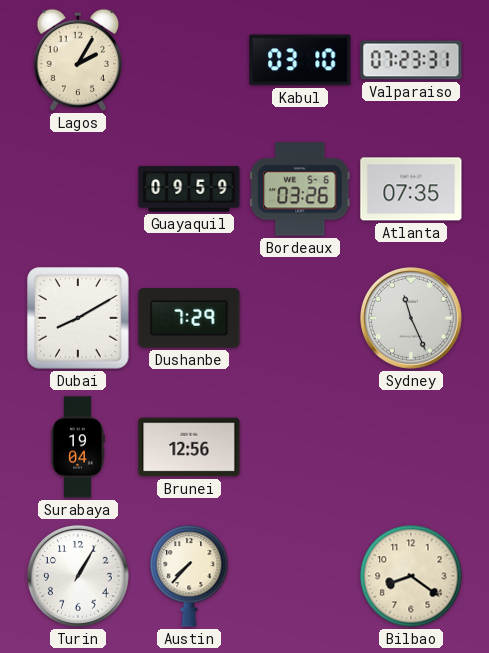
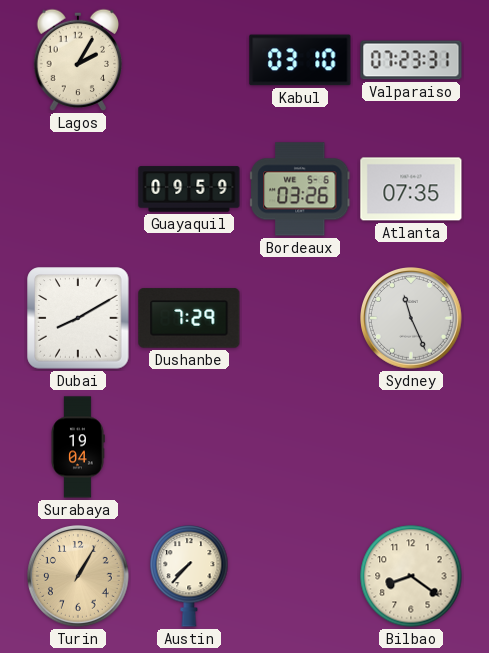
Brunei: 12:56 -> none
Turin dial: white -> champagne
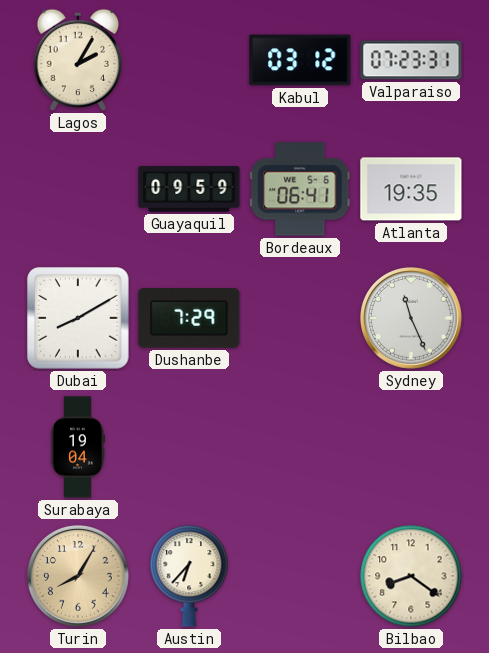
Kabul: 03:10 -> 03:12
Bordeaux: 03:26 -> 06:41
Atlanta: 07:35 -> 19:35
Turin: 1:05 -> 8:05
Austin: 7:37 -> 6:37
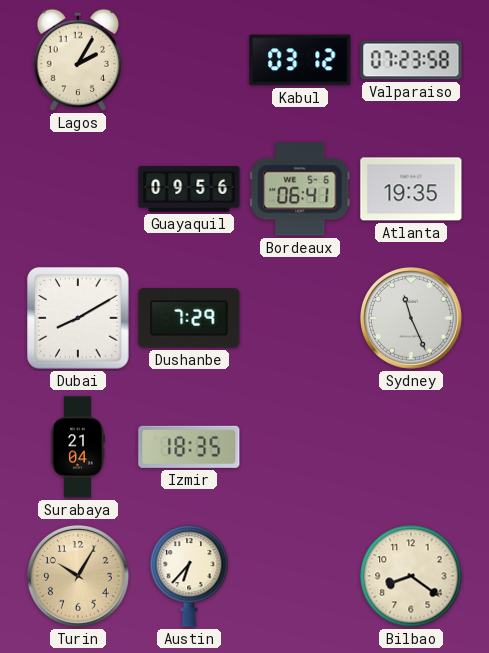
Valparaiso: 07:23:31 -> 07:23:58
Guayaquil: 09:59 -> 09:56
Surabaya: 19:04 -> 21:04
Izmir: none -> 18:35
Turin: 8:05 -> 10:05
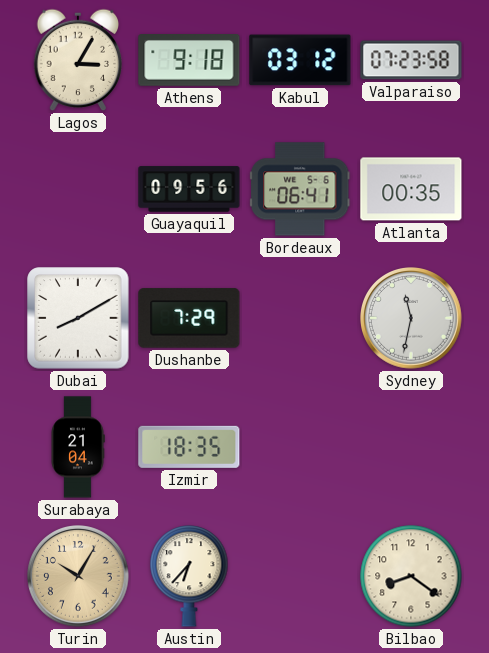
Lagos: 2:05 -> 3:05
Athens: none -> 9:18
Atlanta: 19:35 -> 00:35
Sydney: 11:26 -> 11:32
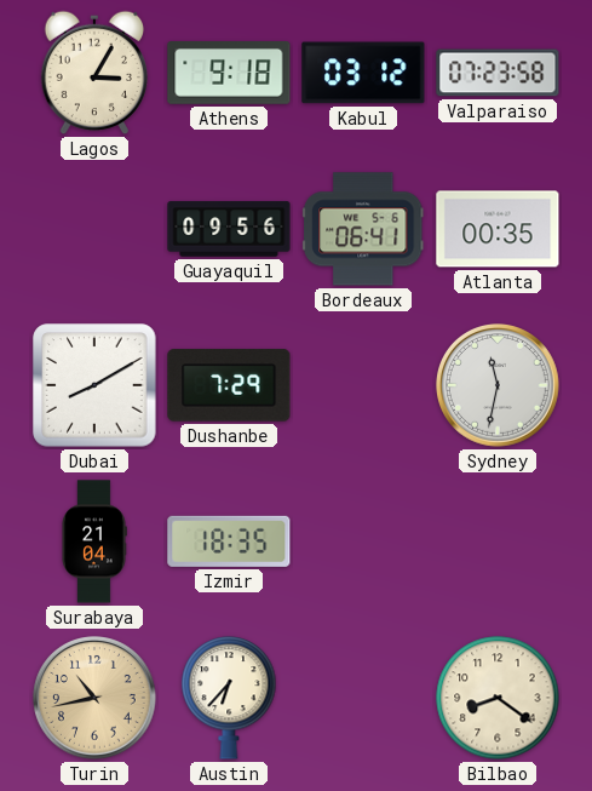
Turin: 10:05 -> 10:43
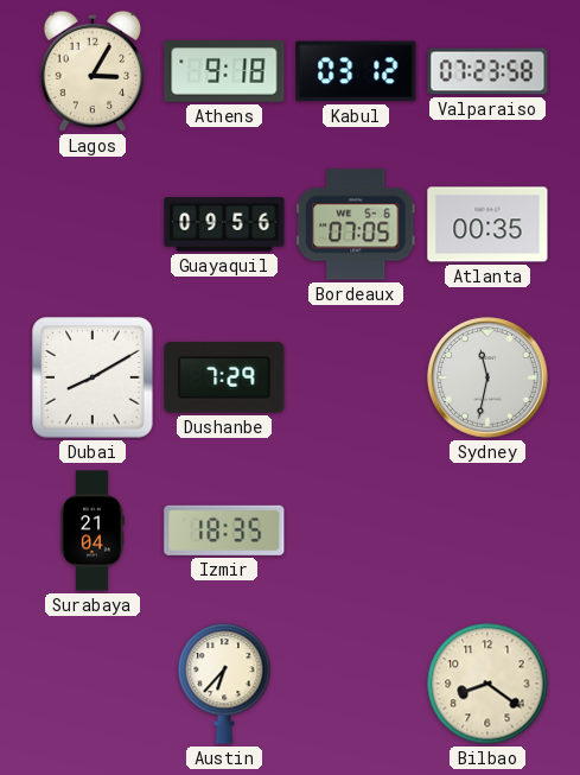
Bordeaux: 06:41 -> 07:05
Turin: 10:43 -> none
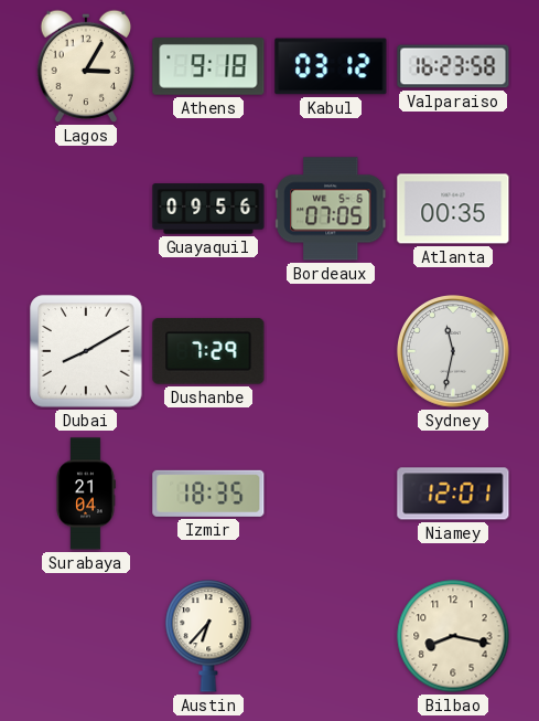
Valparaiso: 07:23 -> 16:23
Niamey: none -> 12:01
Bilbao: 8:21 -> 8:17
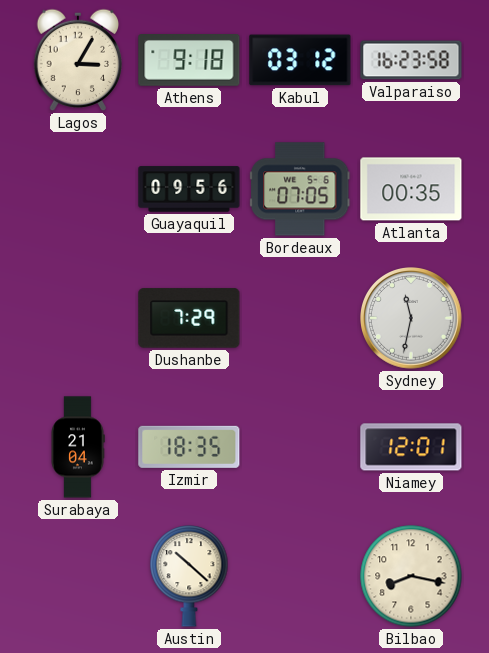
Dubai: 8:10 -> none
Austin: 6:37 -> 10:22
